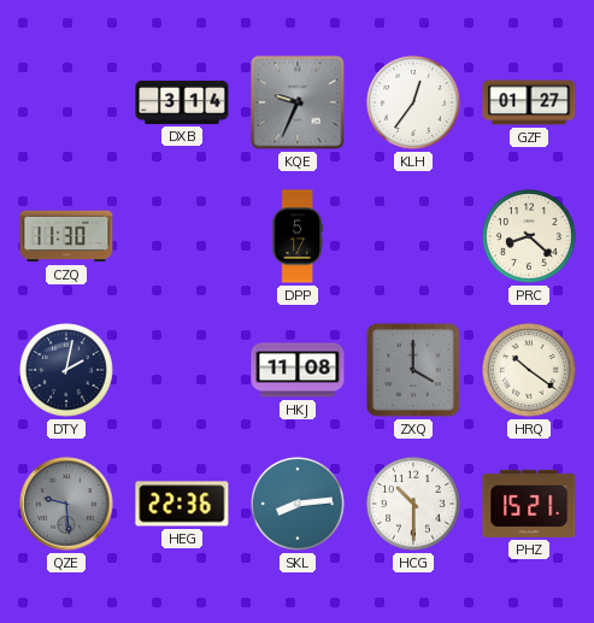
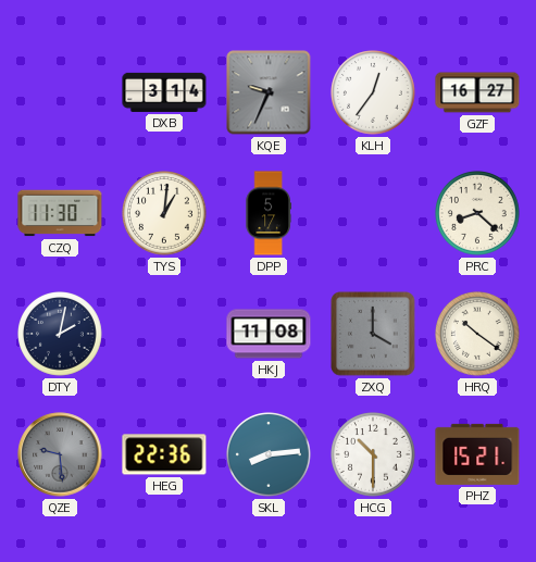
GZF: 01:27 -> 16:27
TYS: none -> 1:01
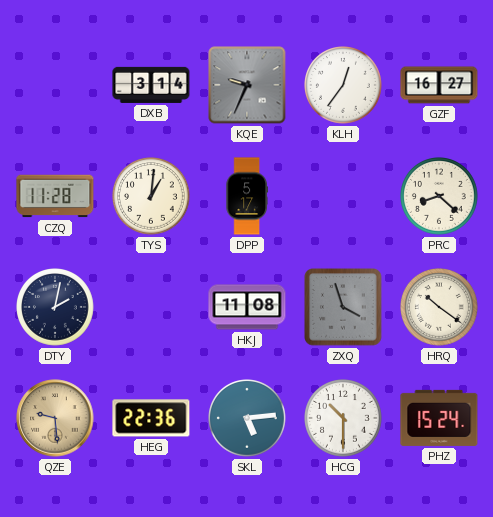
CZQ: 11:30 -> 11:28
ZXQ: 4:00 -> 3:57
QZE dial: grey -> champagne
SKL: 8:14 -> 5:14
PHZ: 15:21 -> 15:24
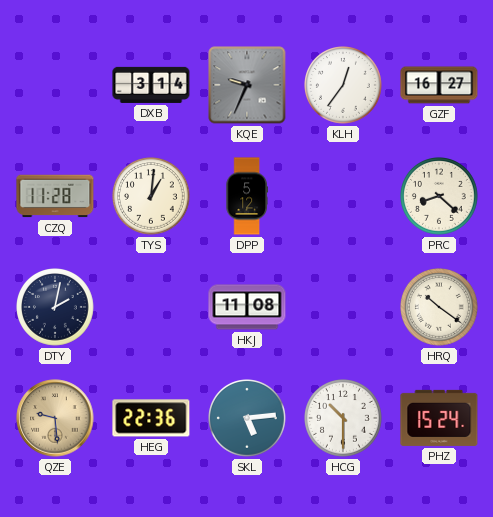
DPP: 5:17 -> 5:12
ZXQ: 3:57 -> none
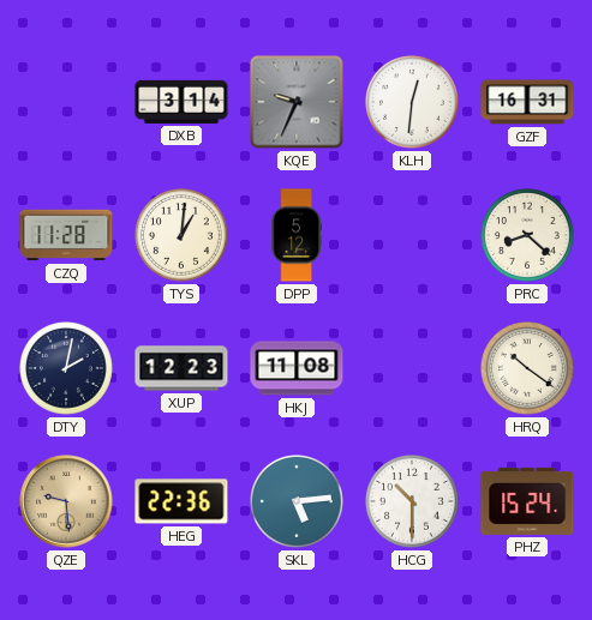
KLH: 12:36 -> 12:31
GZF: 16:27 -> 16:31
XUP: none -> 12:23
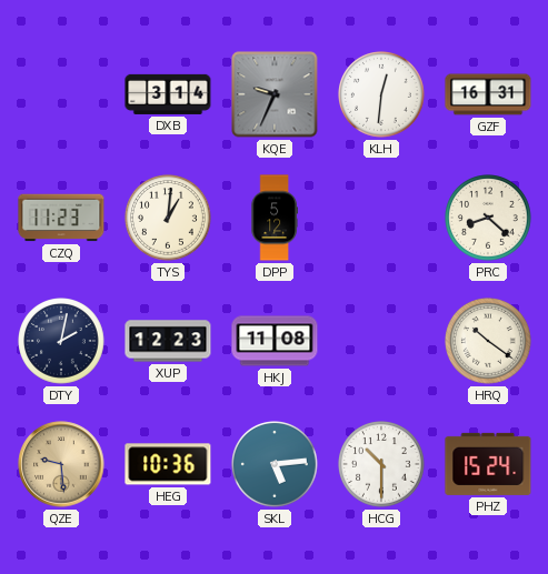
CZQ: 11:28 -> 11:23
HEG: 22:36 -> 10:36
